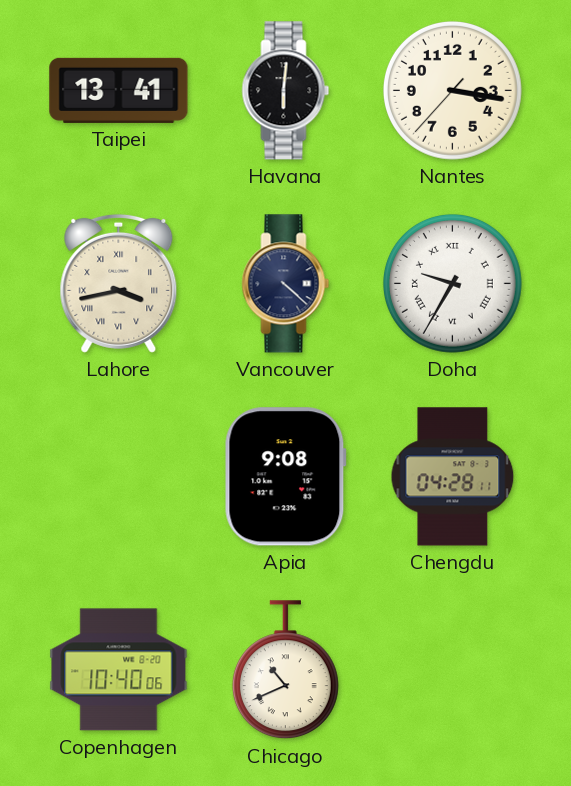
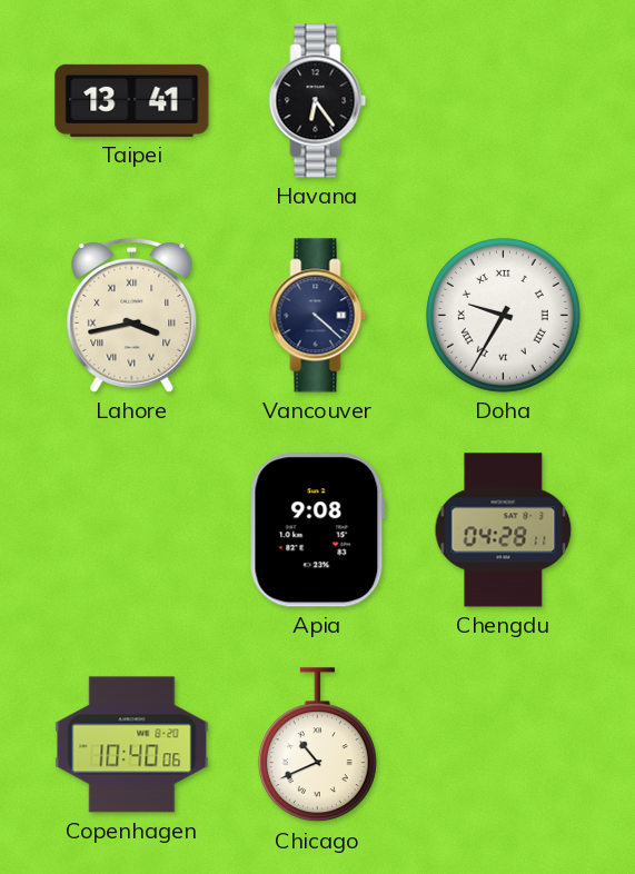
Havana: 6:01 -> 6:24
Nantes: 3:16 -> none
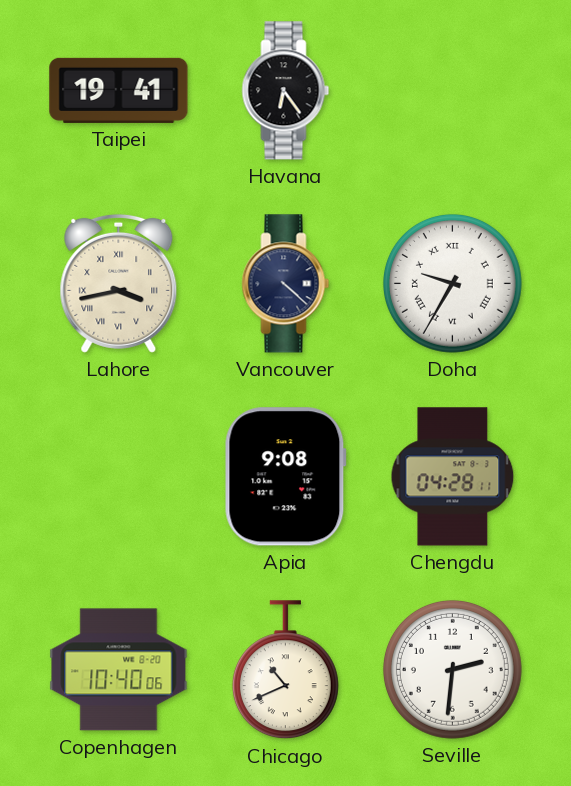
Taipei: 13:41 -> 19:41
Seville: none -> 2:31
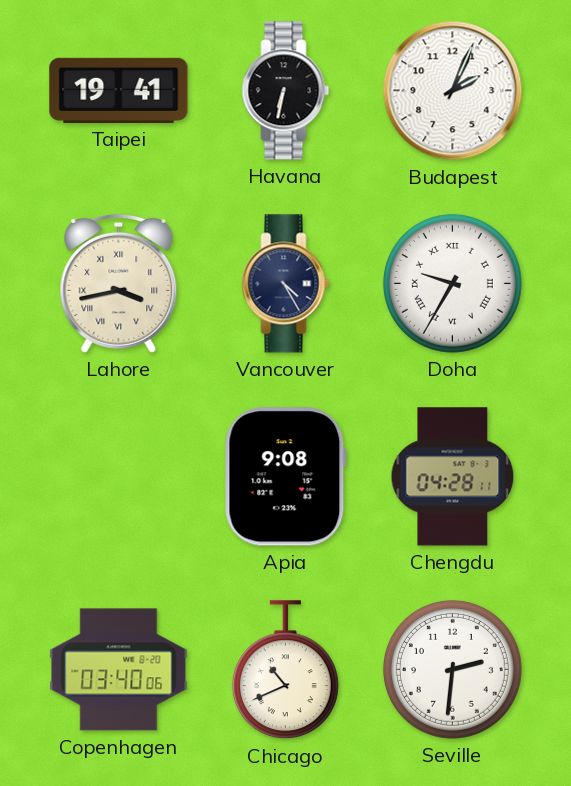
Havana: 6:24 -> 6:32
Budapest: none -> 2:04
Vancouver: 4:22 -> 4:25
Copenhagen: 10:40 -> 03:40
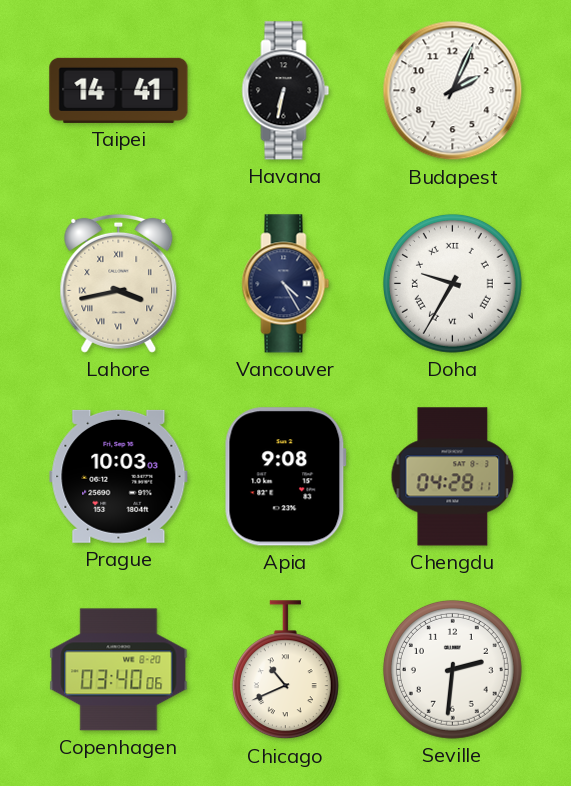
Taipei: 19:41 -> 14:41
Prague: none -> 10:03
